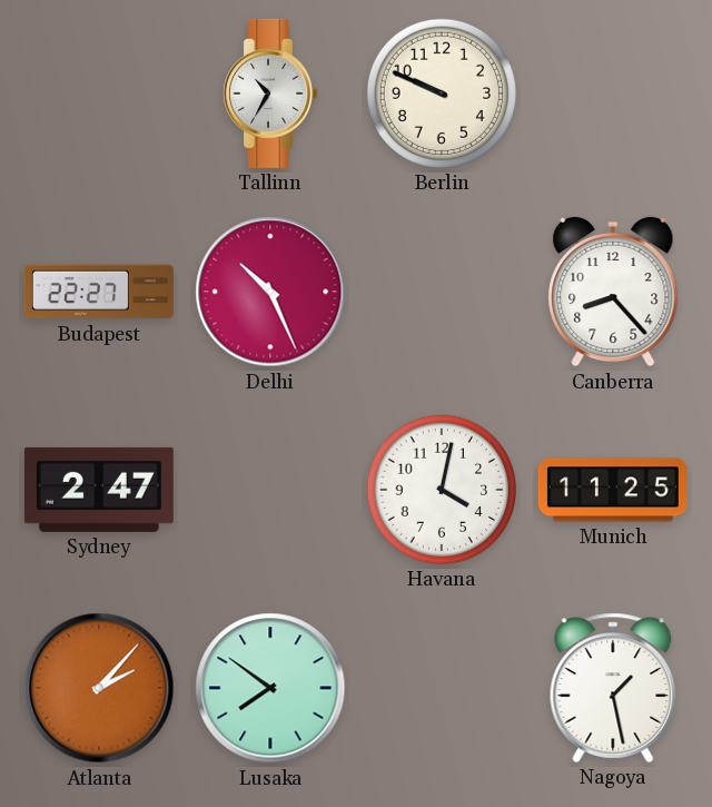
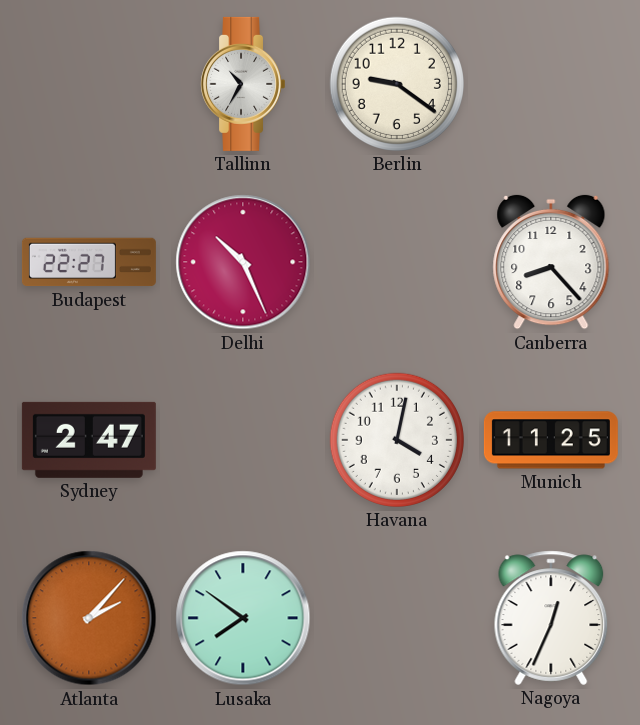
Berlin: 9:49 -> 9:21
Nagoya: 1:28 -> 12:34
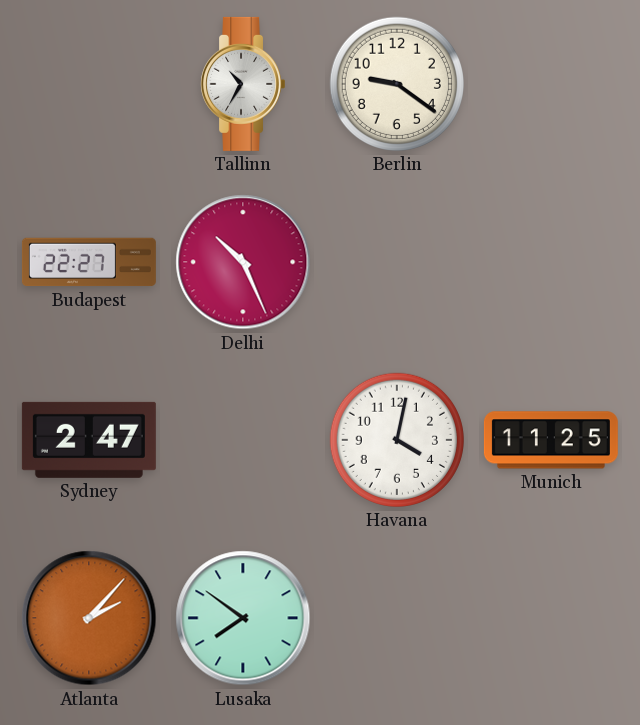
Canberra: 8:23 -> none
Nagoya: 12:34 -> none
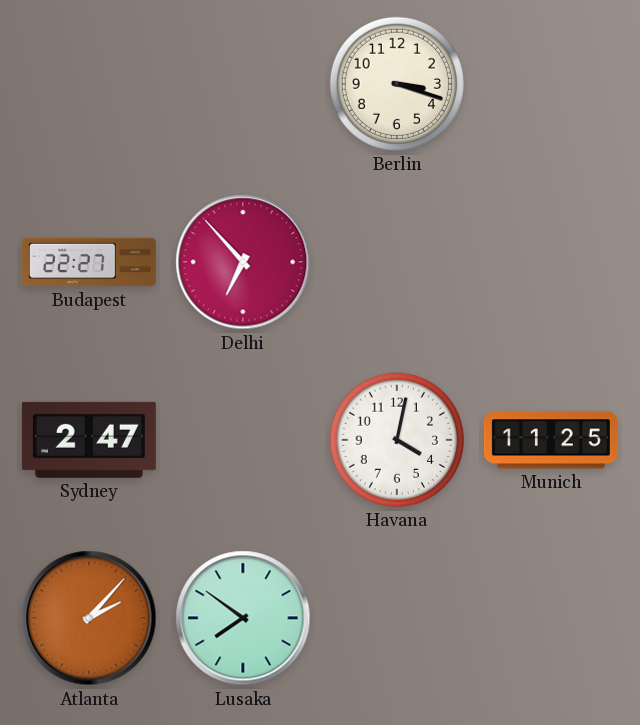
Tallinn: 10:35 -> none
Berlin: 9:21 -> 3:18
Delhi: 10:26 -> 6:53
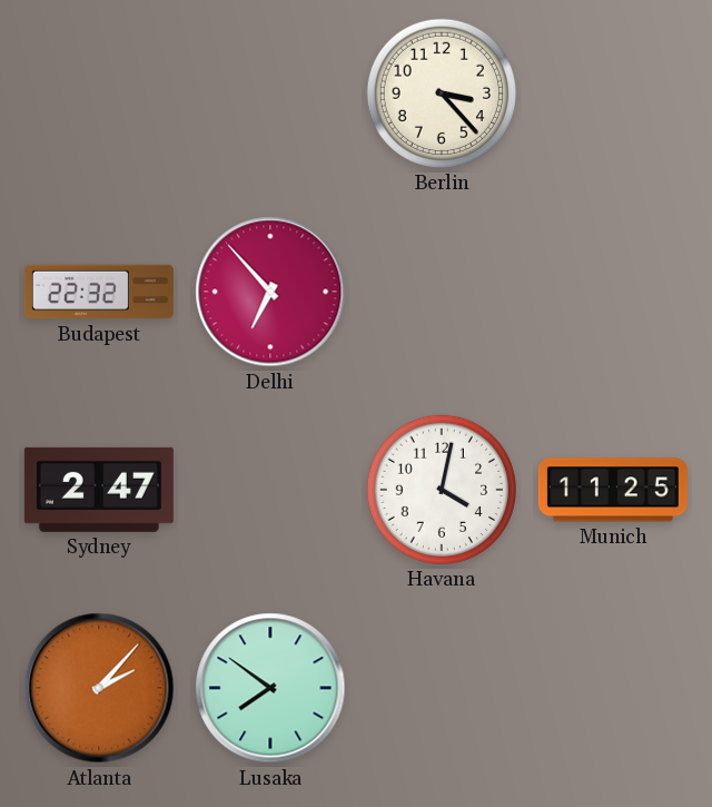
Berlin: 3:18 -> 3:23
Budapest: 22:27 -> 22:32
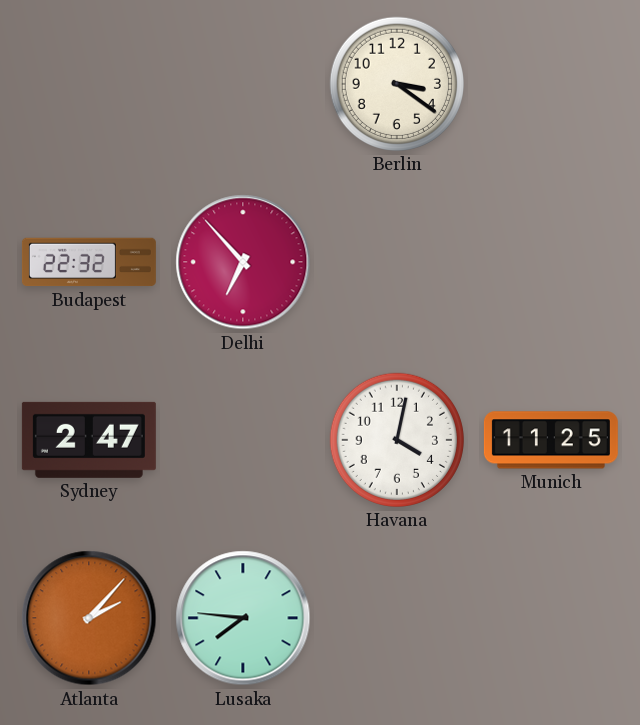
Berlin: 3:23 -> 3:21
Lusaka: 7:51 -> 7:46
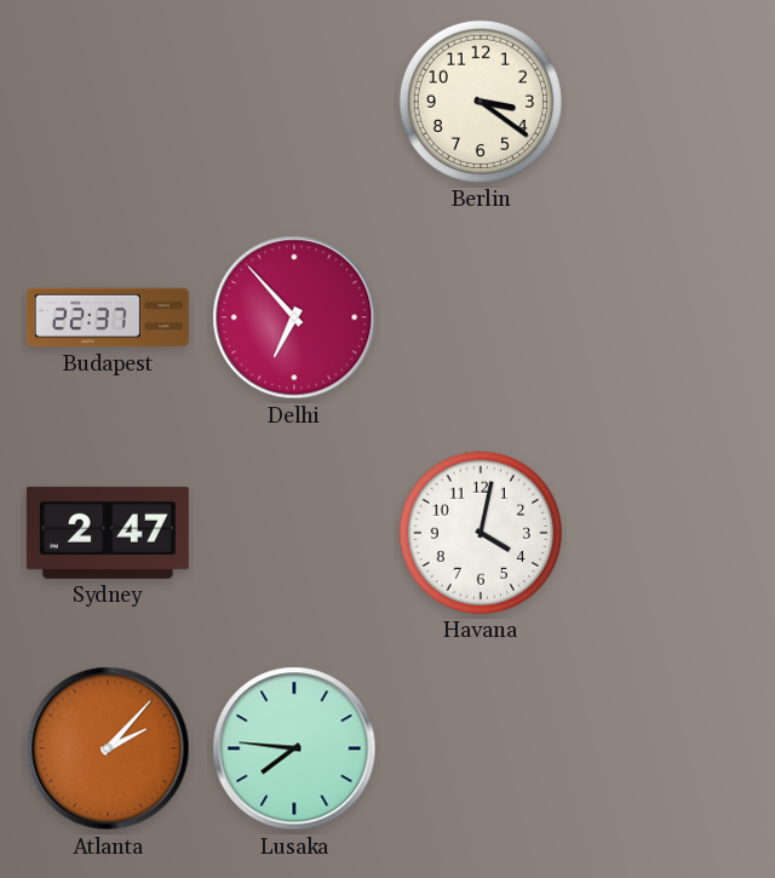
Budapest: 22:32 -> 22:37
Munich: 11:25 -> none
